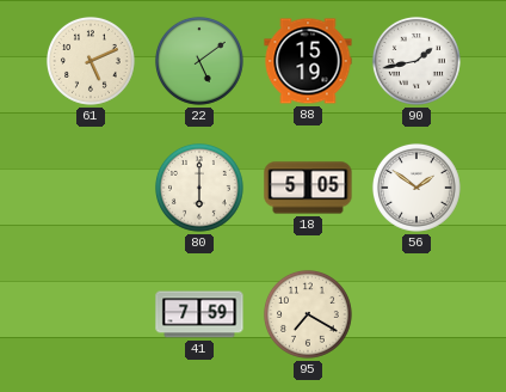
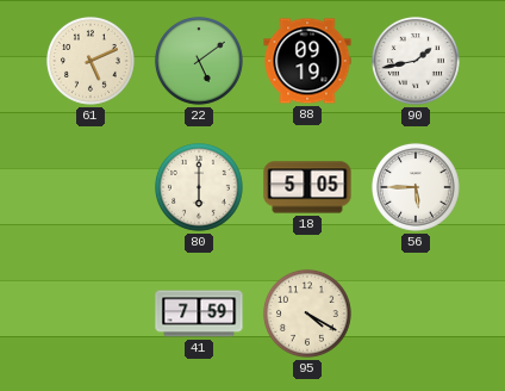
88: 15:19 -> 09:19
56: 1:51 -> 5:45
95: 7:20 -> 4:20
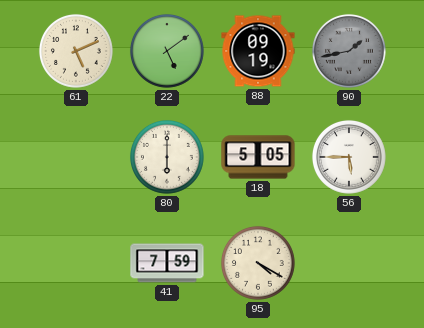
90 dial: white -> grey
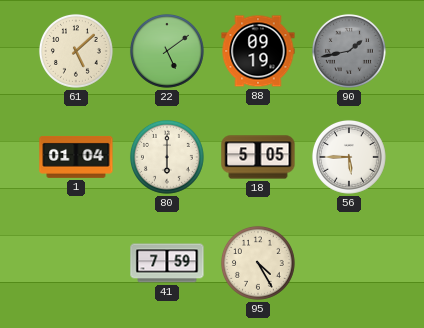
61: 5:11 -> 5:08
1: none -> 01:04
95: 4:20 -> 4:25
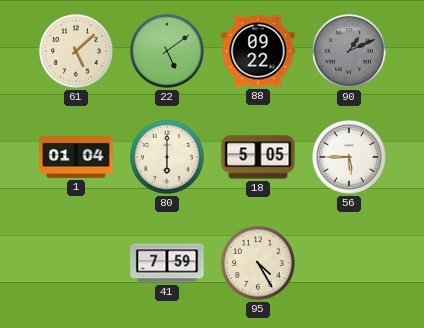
88: 09:19 -> 09:22
90: 1:43 -> 1:11
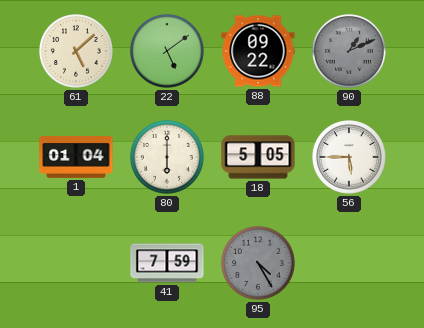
95 dial: cream -> grey
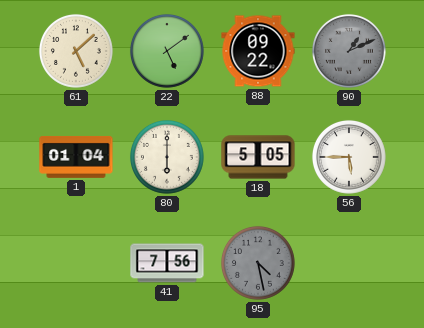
41: 7:59 -> 7:56
95: 4:25 -> 4:28
